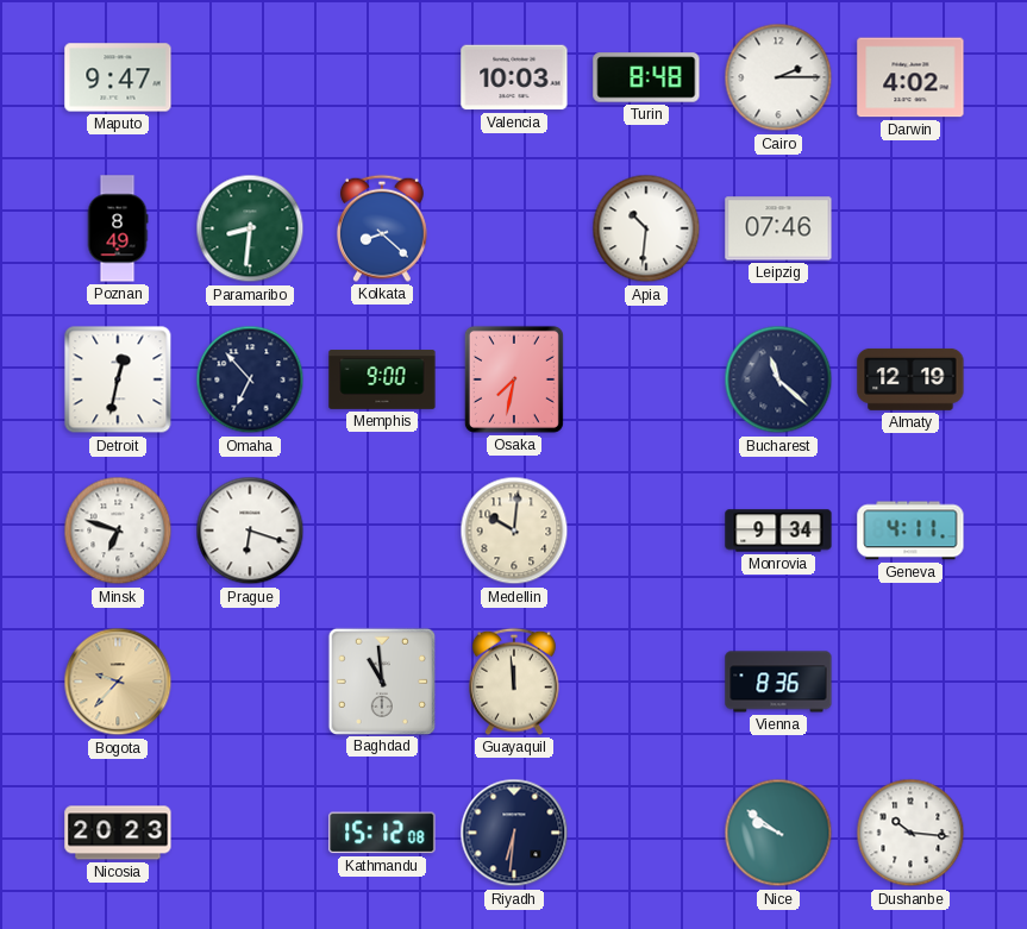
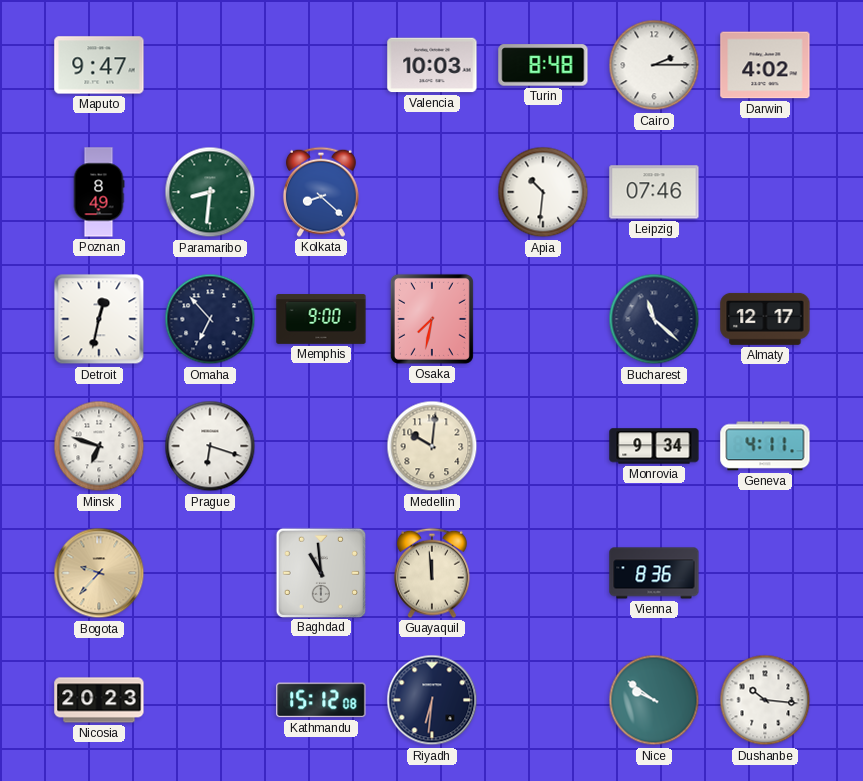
Almaty: 12:19 -> 12:17
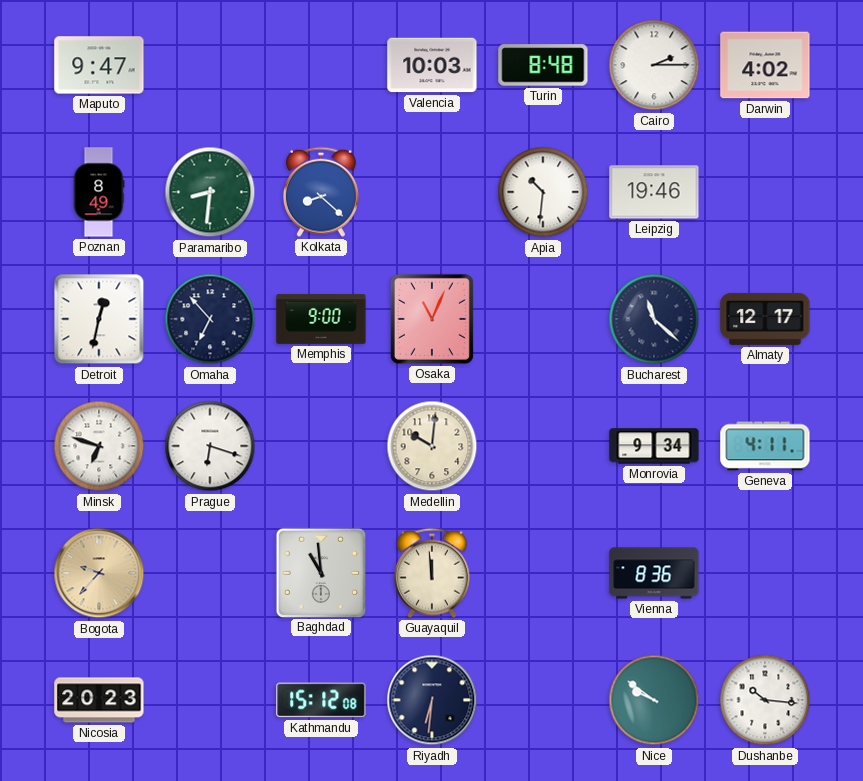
Leipzig: 07:46 -> 19:46
Osaka: 7:32 -> 11:04
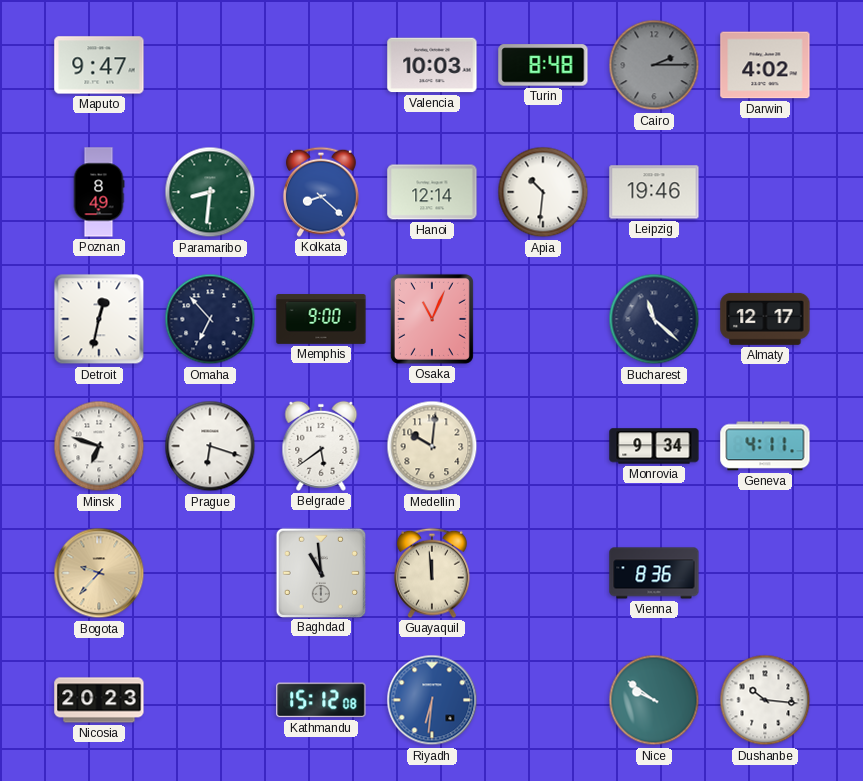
Cairo dial: white -> grey
Hanoi: none -> 12:14
Belgrade: none -> 5:39
Riyadh dial: navy -> blue
